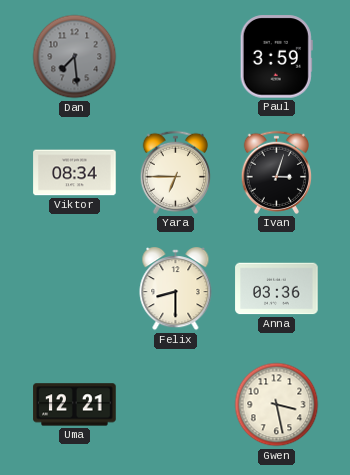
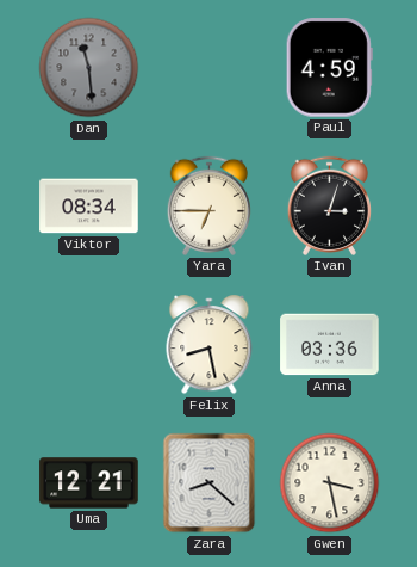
Dan: 7:29 -> 11:29
Paul: 3:59 -> 4:59
Felix: 8:30 -> 8:28
Zara: none -> 8:22
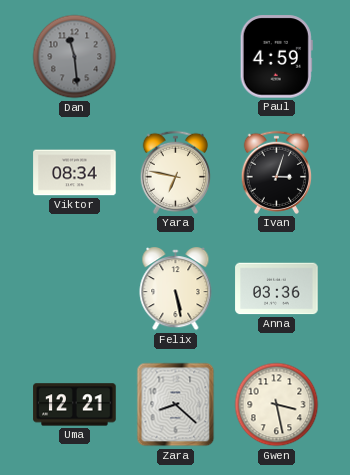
Yara: 6:45 -> 6:47
Felix: 8:28 -> 5:28
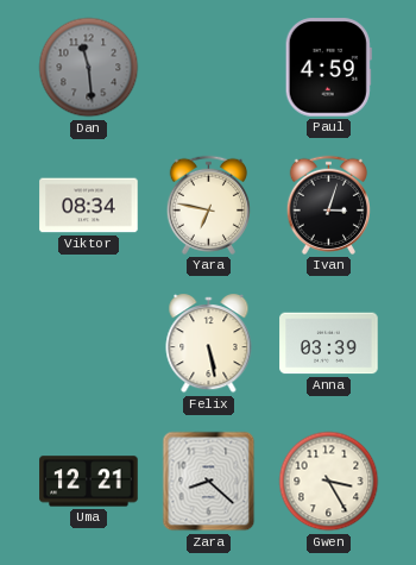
Anna: 03:36 -> 03:39
Gwen: 3:28 -> 3:25
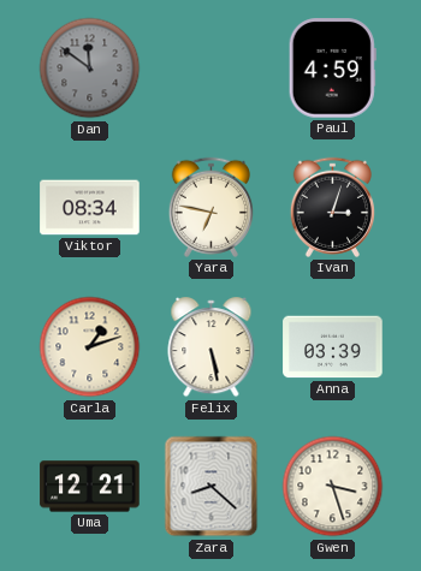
Dan: 11:29 -> 11:51
Carla: none -> 1:12
Gwen: 3:25 -> 3:27
